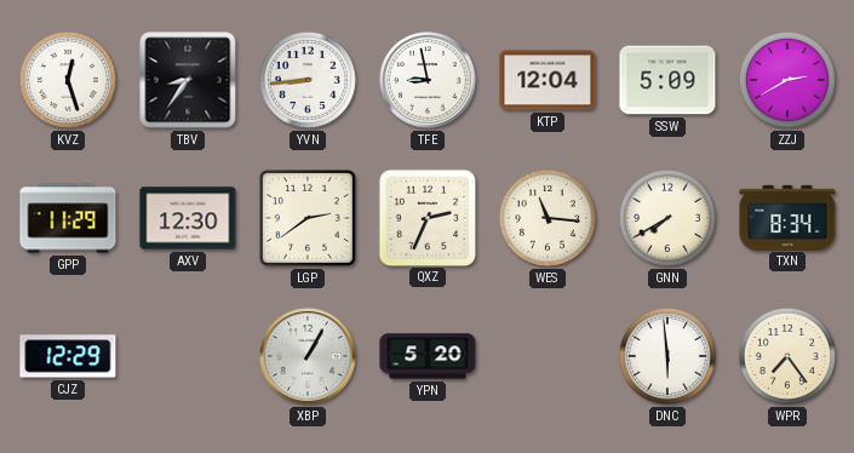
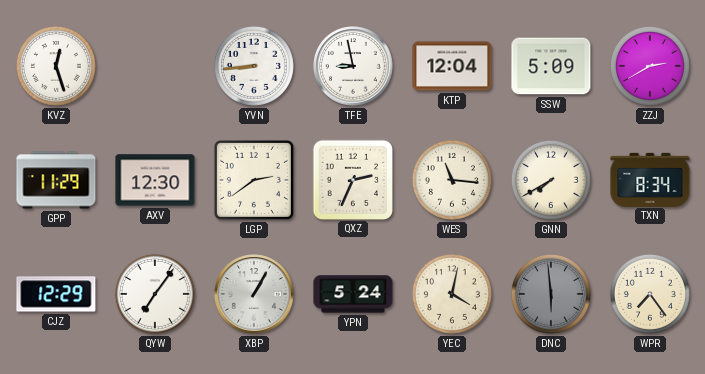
TBV: 8:36 -> none
QYW: none -> 7:06
YPN: 5:20 -> 5:24
YEC: none -> 4:02
DNC dial: white -> grey
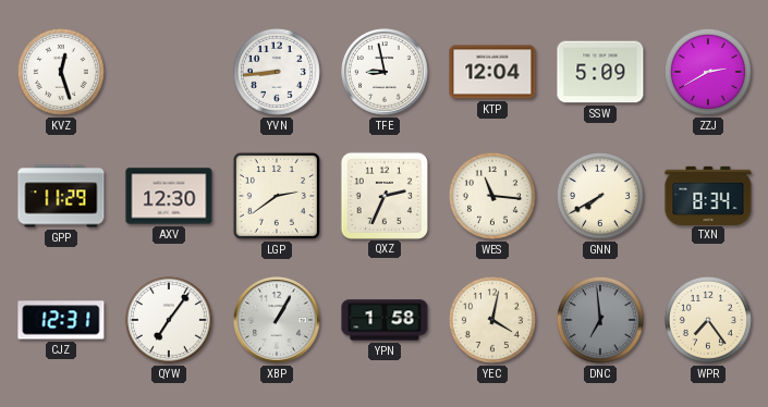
CJZ: 12:29 -> 12:31
YPN: 5:24 -> 1:58
DNC: 5:59 -> 6:59
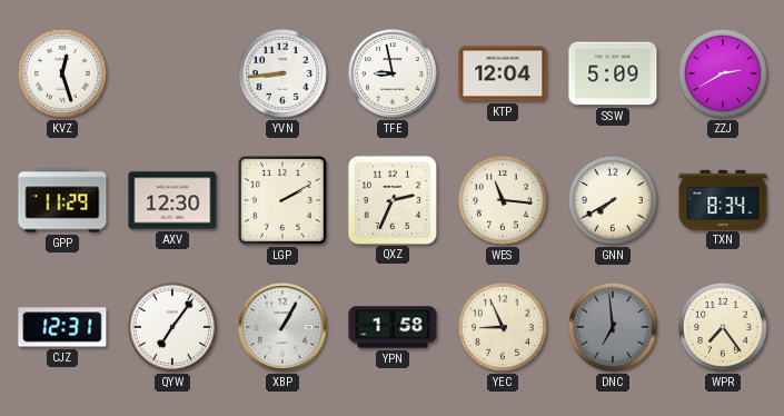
LGP: 2:39 -> 2:10
YEC: 4:02 -> 8:56
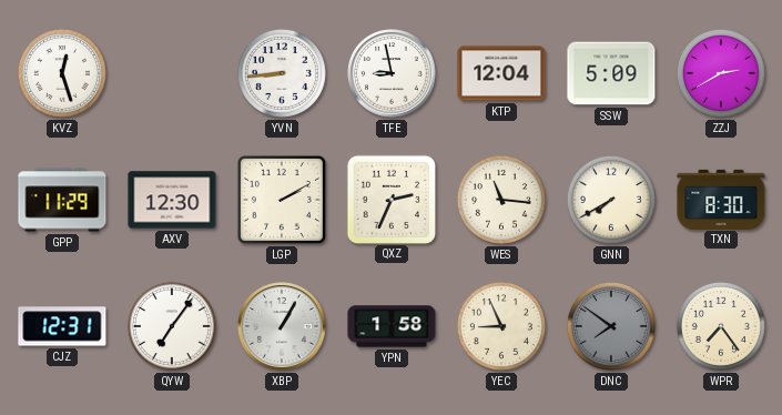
TXN: 8:34 -> 8:30
DNC: 6:59 -> 7:51
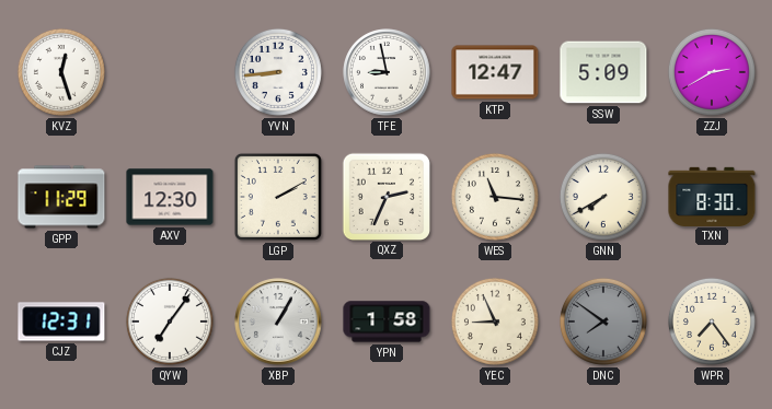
KTP: 12:04 -> 12:47
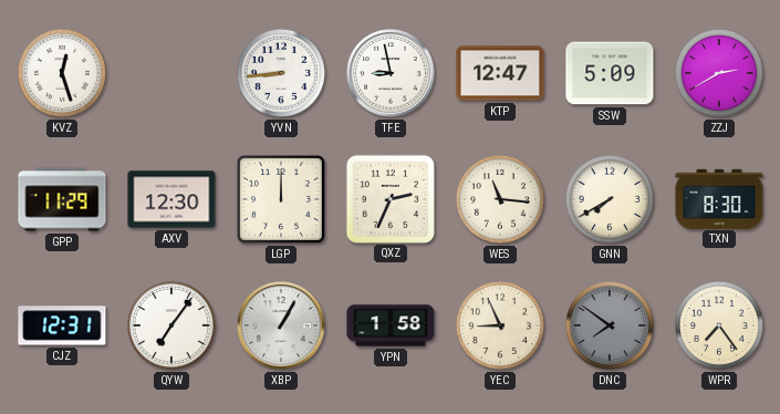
LGP: 2:10 -> 12:00
